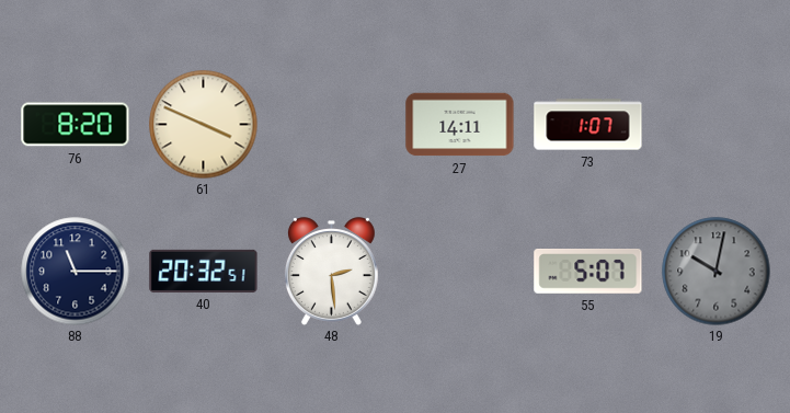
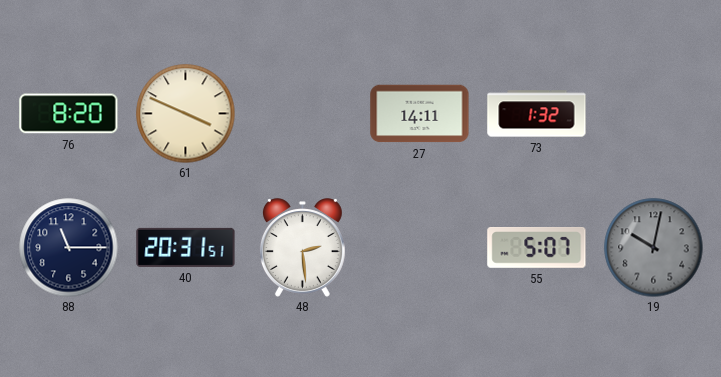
73: 1:07 -> 1:32
40: 20:32 -> 20:31
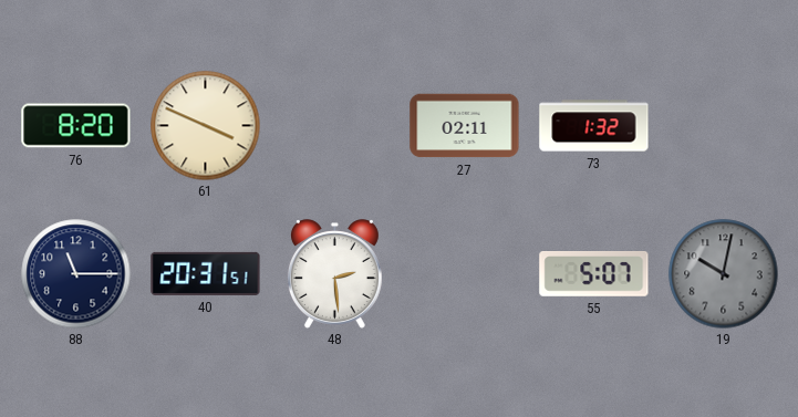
27: 14:11 -> 02:11
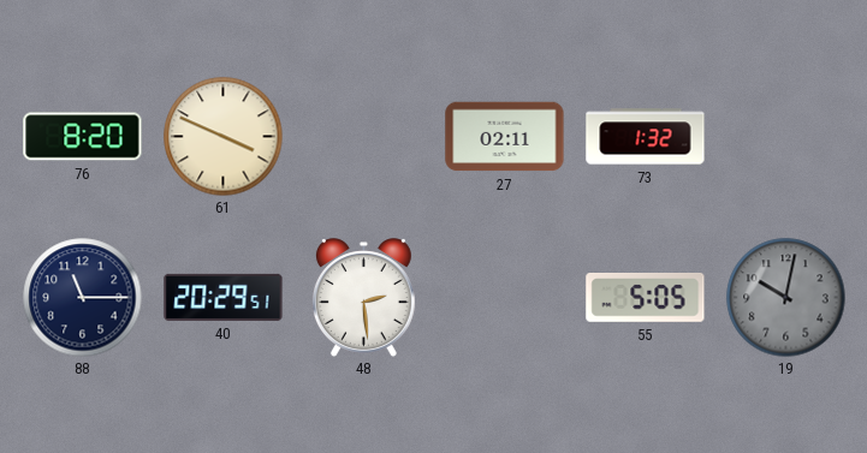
40: 20:31 -> 20:29
55: 5:07 -> 5:05
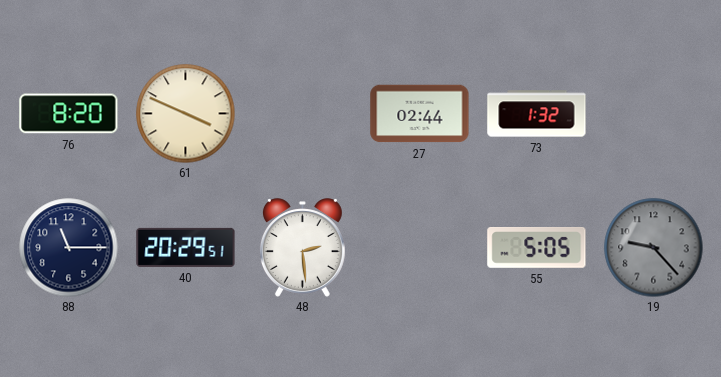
27: 02:11 -> 02:44
19: 10:02 -> 9:23
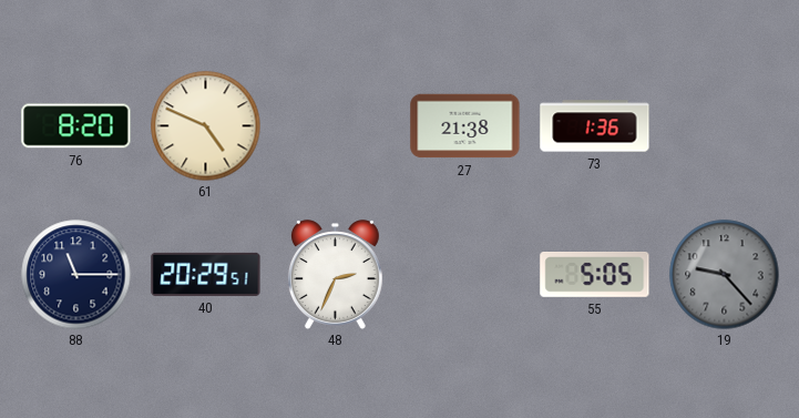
61: 3:49 -> 4:49
27: 02:44 -> 21:38
73: 1:32 -> 1:36
48: 2:29 -> 2:34
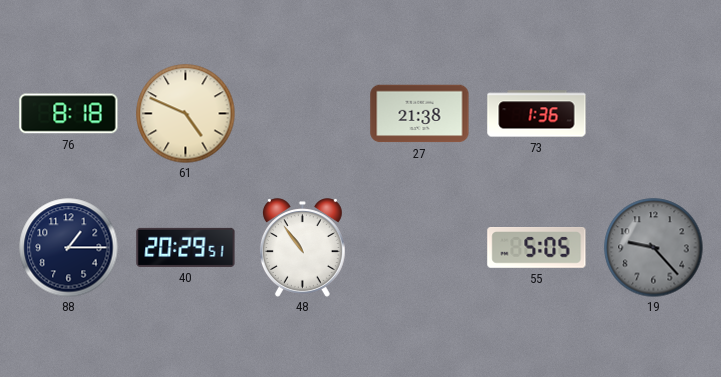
76: 8:20 -> 8:18
88: 11:15 -> 1:15
48: 2:34 -> 10:54
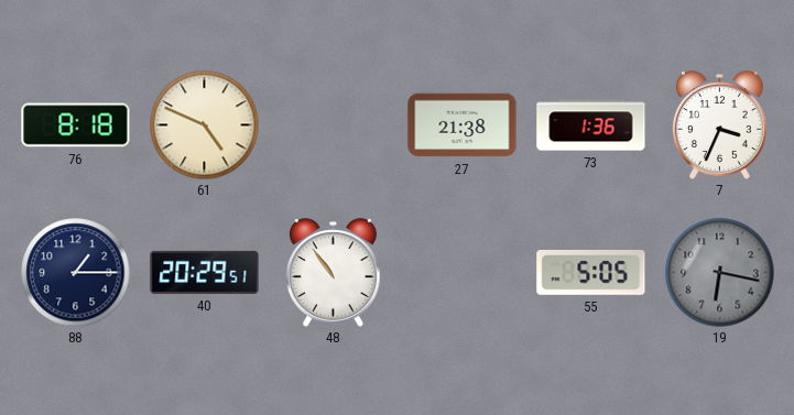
7: none -> 3:34
19: 9:23 -> 6:17
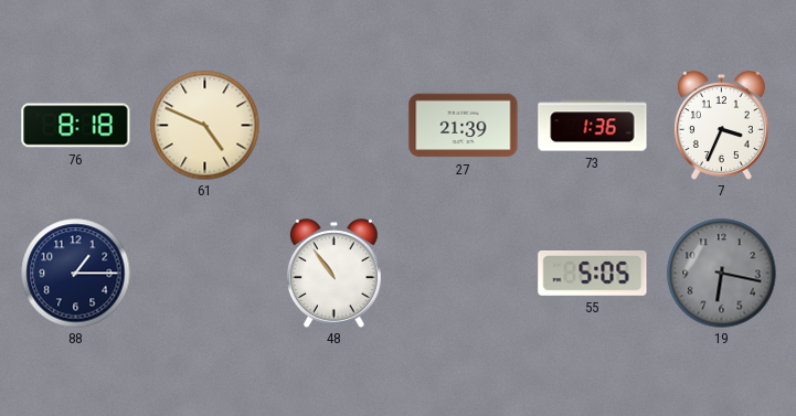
27: 21:38 -> 21:39
40: 20:29 -> none
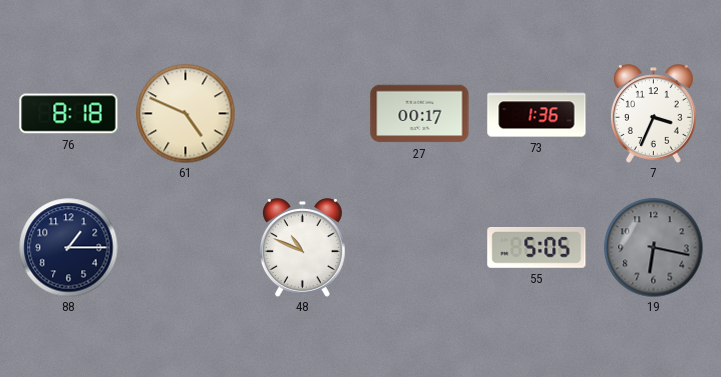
27: 21:39 -> 00:17
48: 10:54 -> 10:49
